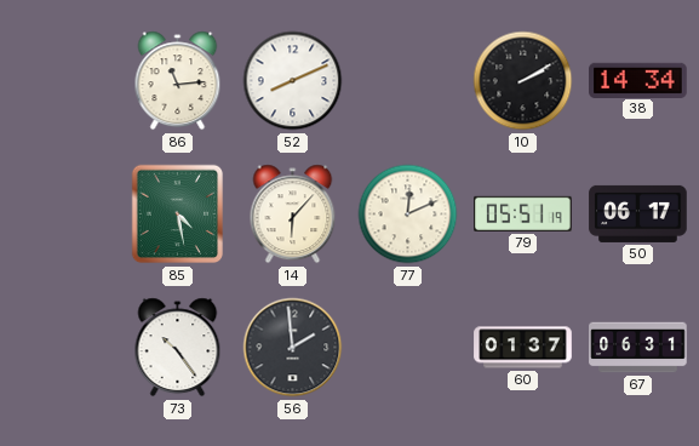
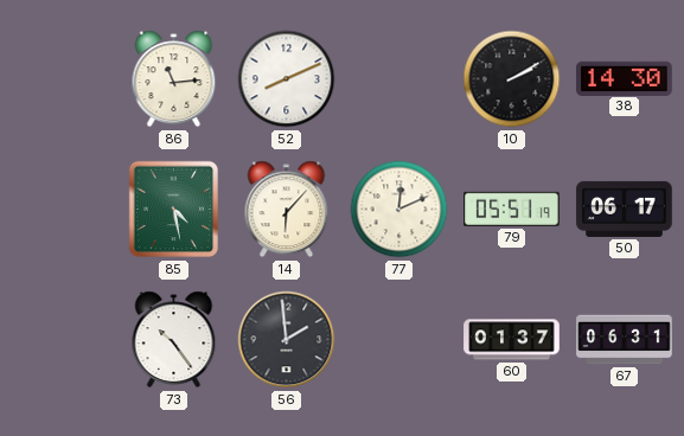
38: 14:34 -> 14:30
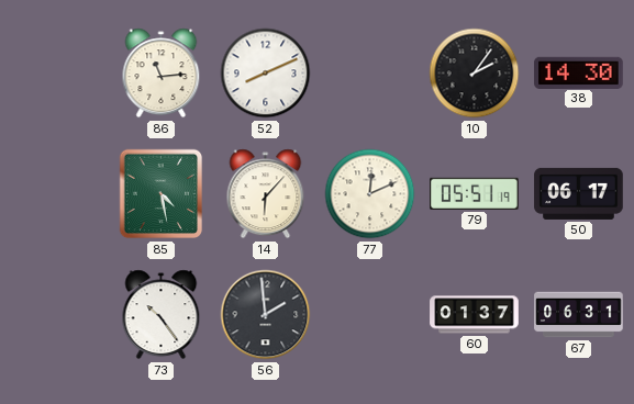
10: 2:10 -> 2:06
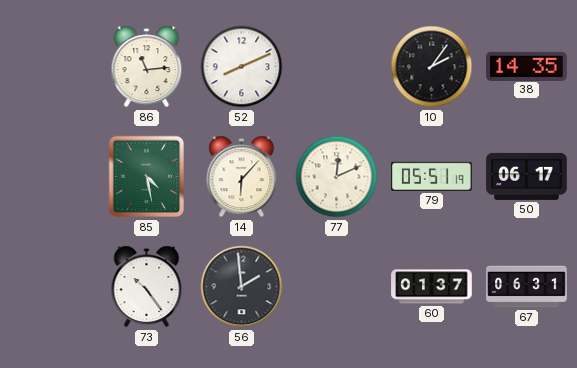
38: 14:30 -> 14:35
